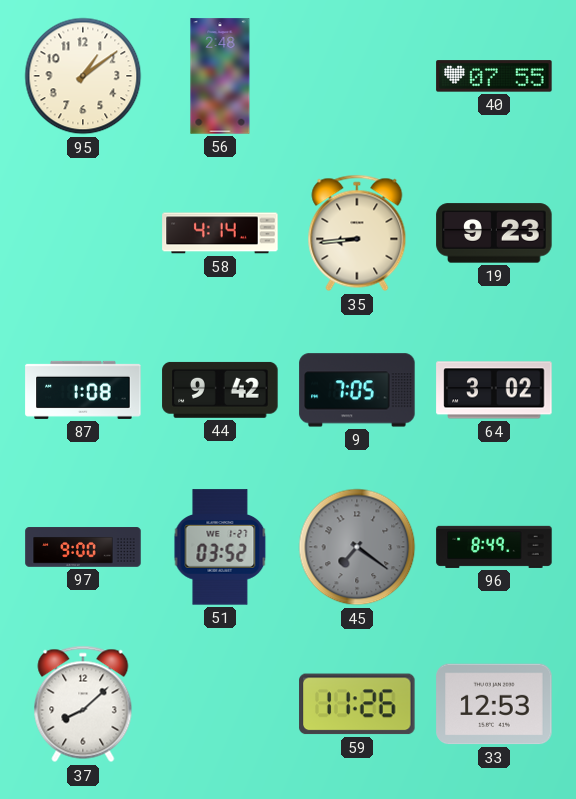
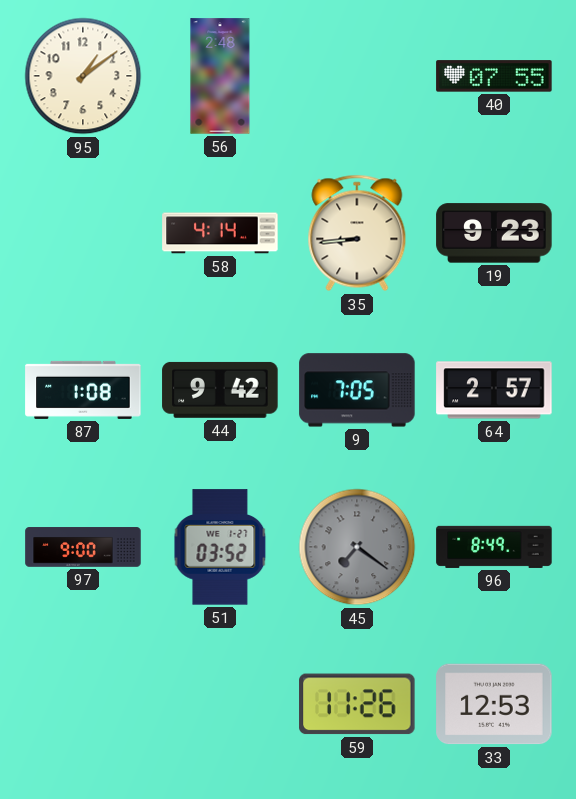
64: 3:02 -> 2:57
37: 8:08 -> none
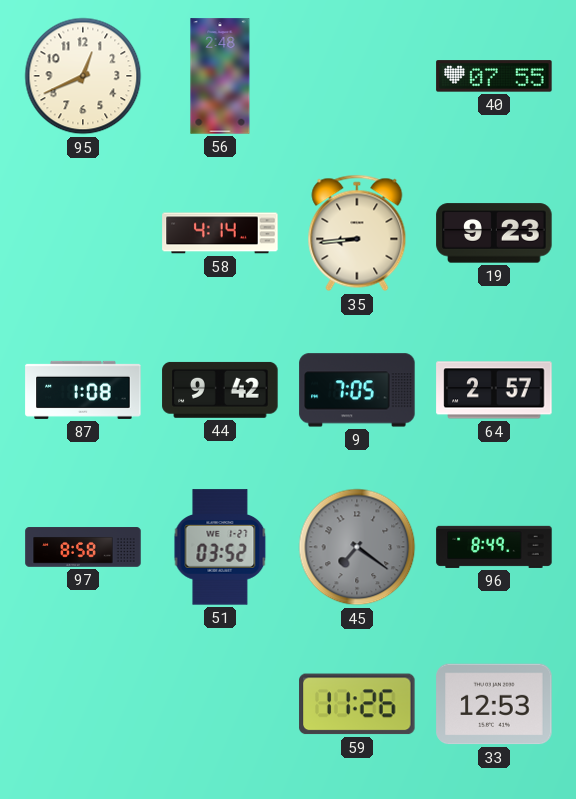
95: 1:09 -> 12:41
97: 9:00 -> 8:58
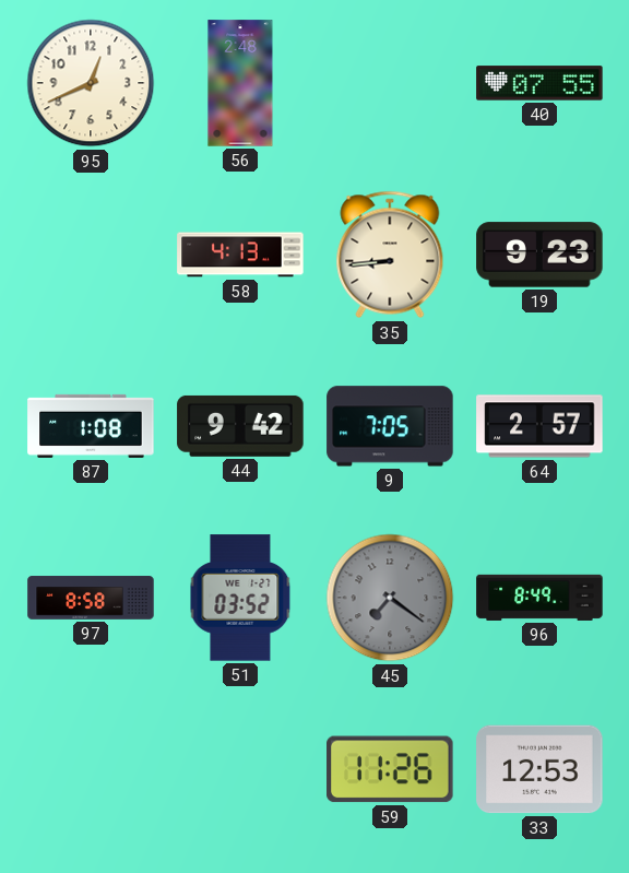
58: 4:14 -> 4:13
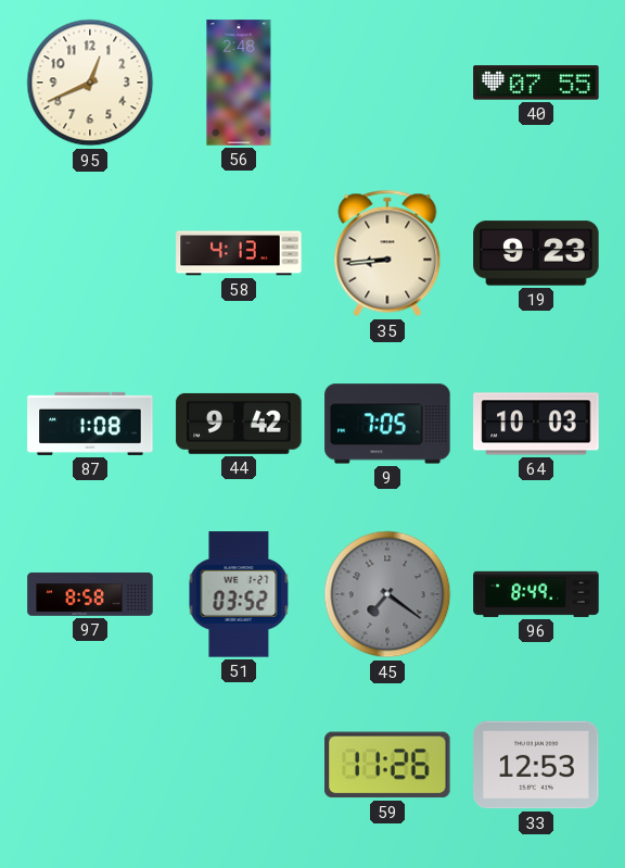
64: 2:57 -> 10:03
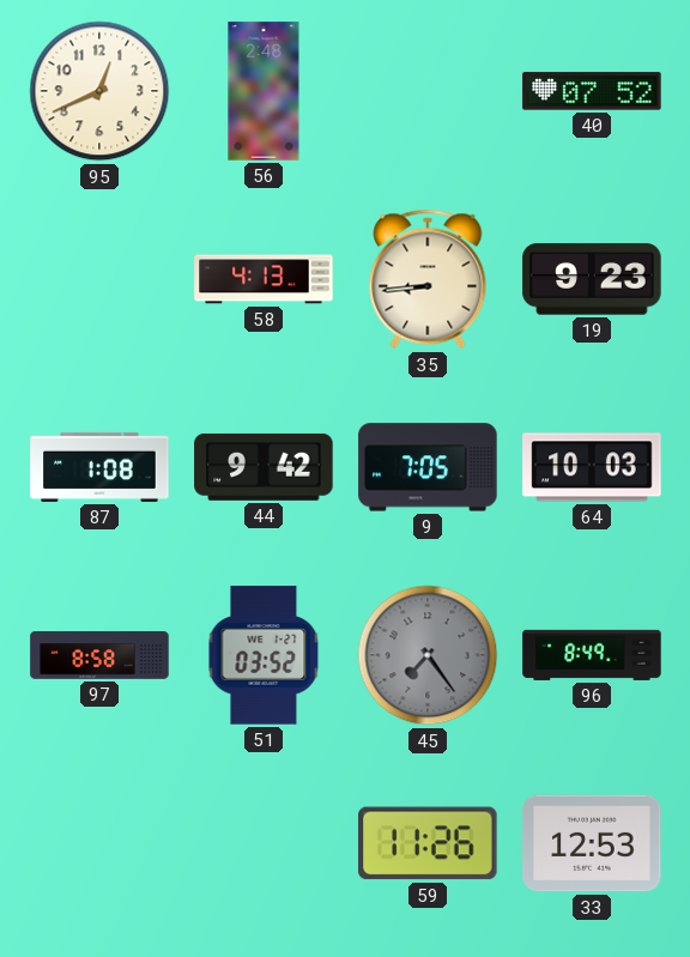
40: 07:55 -> 07:52
45: 7:21 -> 7:24
